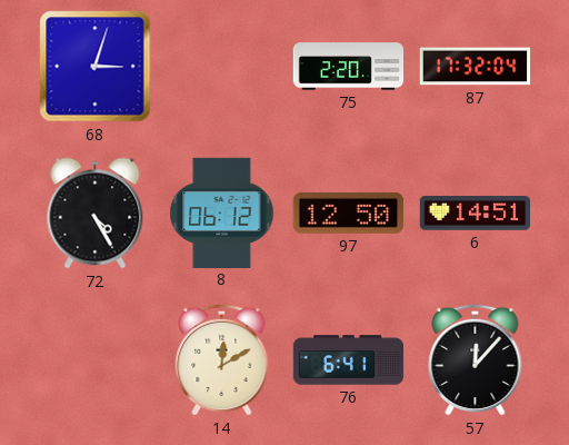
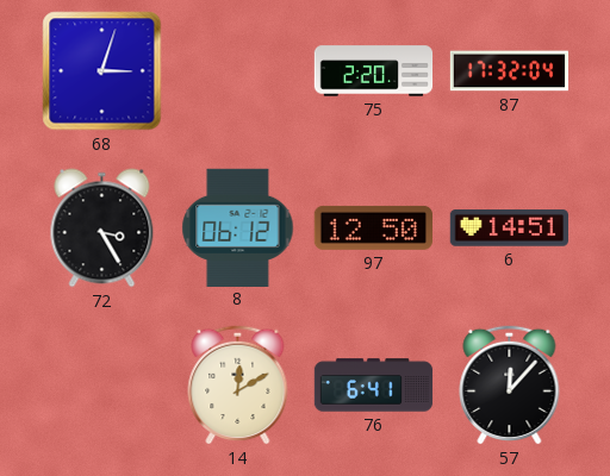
72: 4:25 -> 3:25
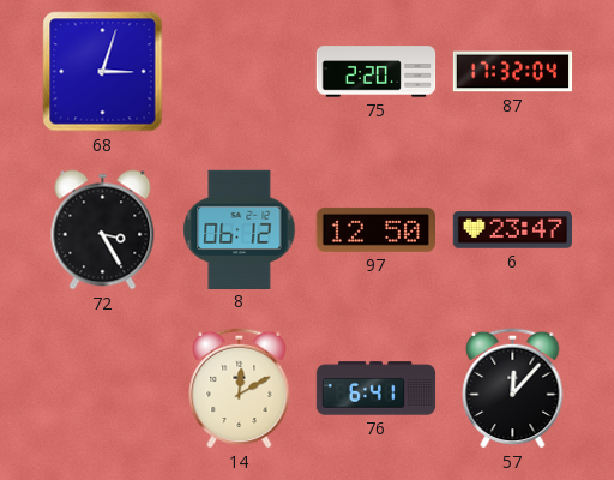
6: 14:51 -> 23:47
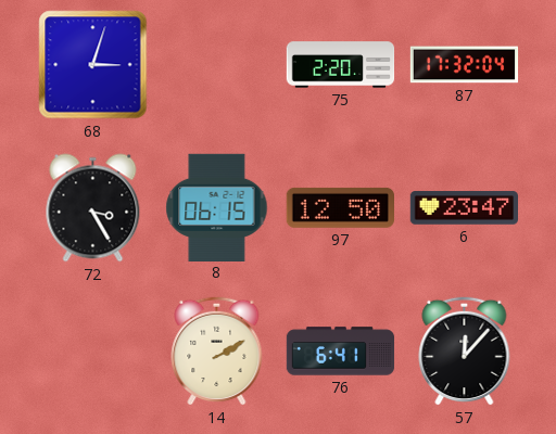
8: 06:12 -> 06:15
14: 12:10 -> 2:10
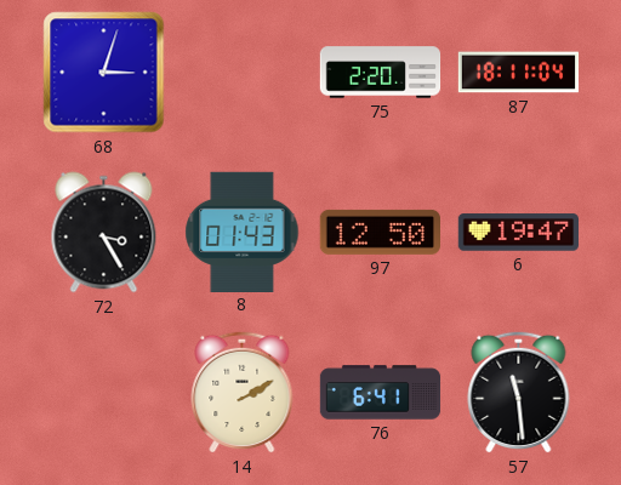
87: 17:32 -> 18:11
8: 06:15 -> 01:43
6: 23:47 -> 19:47
57: 12:07 -> 11:29
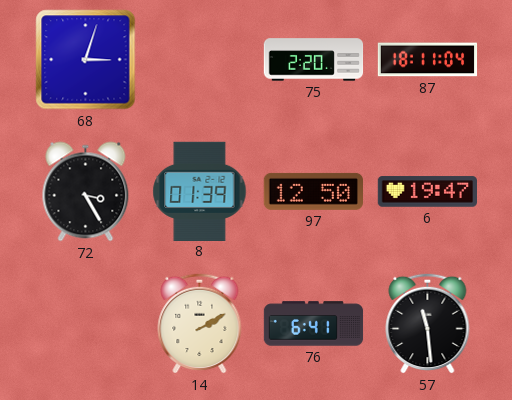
8: 01:43 -> 01:39
